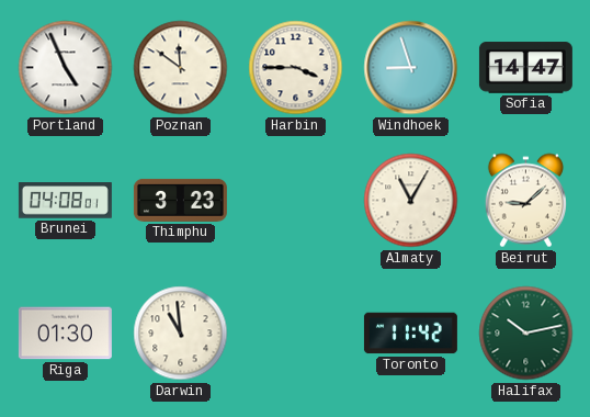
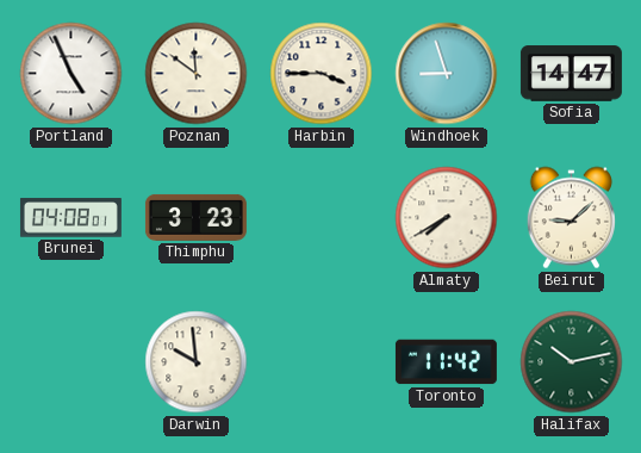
Almaty: 11:05 -> 7:40
Riga: 01:30 -> none
Darwin: 10:59 -> 9:59
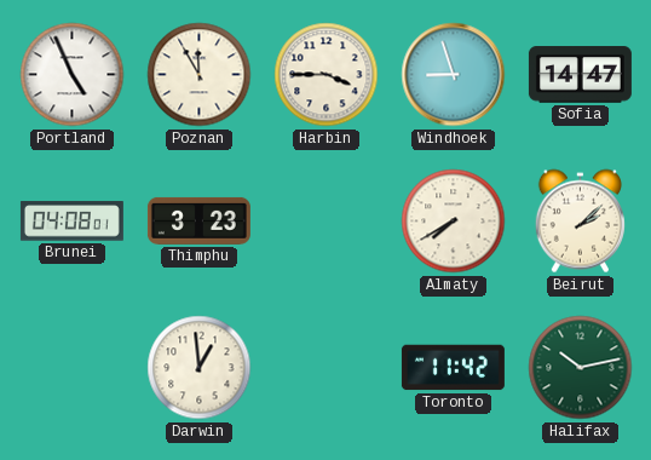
Poznan: 11:51 -> 11:55
Beirut: 9:08 -> 2:08
Darwin: 9:59 -> 12:59
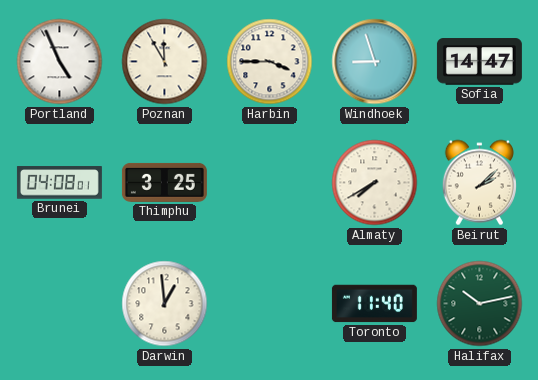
Thimphu: 3:23 -> 3:25
Toronto: 11:42 -> 11:40
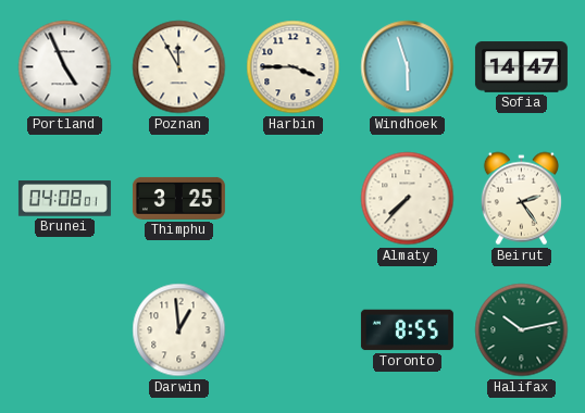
Windhoek: 8:57 -> 5:57
Almaty: 7:40 -> 7:37
Beirut: 2:08 -> 2:24
Toronto: 11:40 -> 8:55
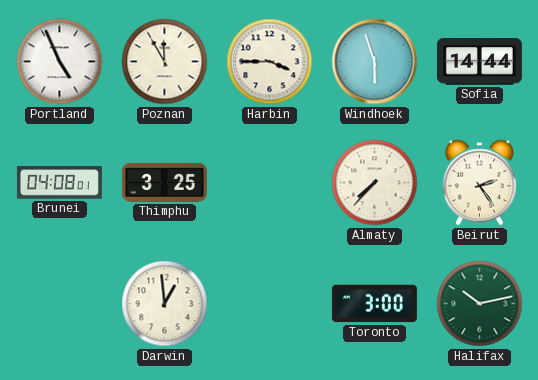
Sofia: 14:47 -> 14:44
Toronto: 8:55 -> 3:00
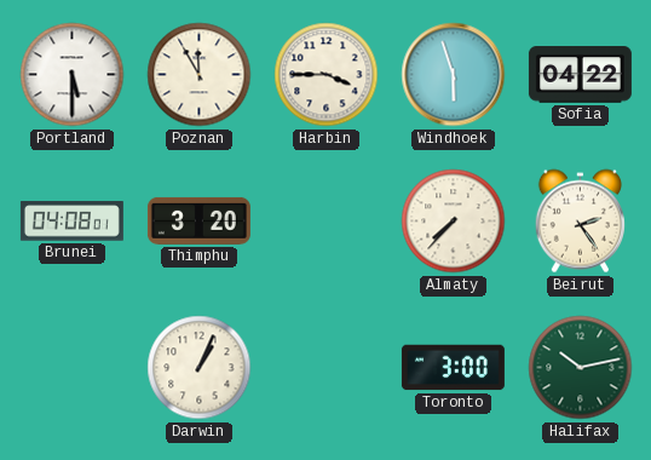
Portland: 4:56 -> 5:30
Sofia: 14:44 -> 04:22
Thimphu: 3:25 -> 3:20
Darwin: 12:59 -> 1:04
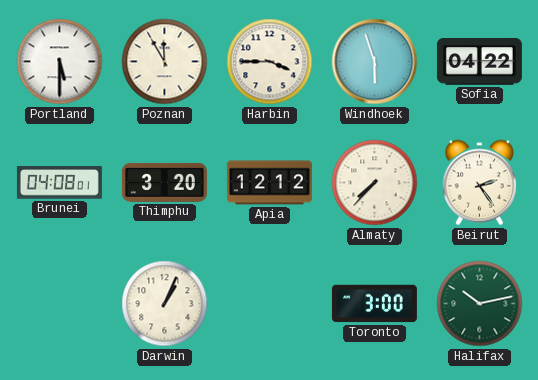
Apia: none -> 12:12
